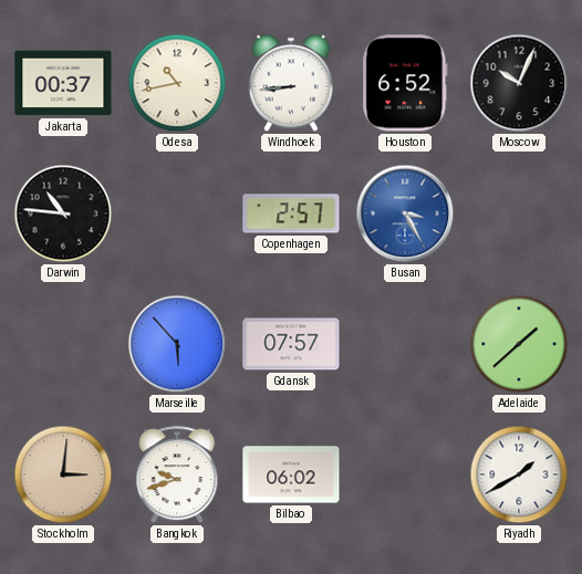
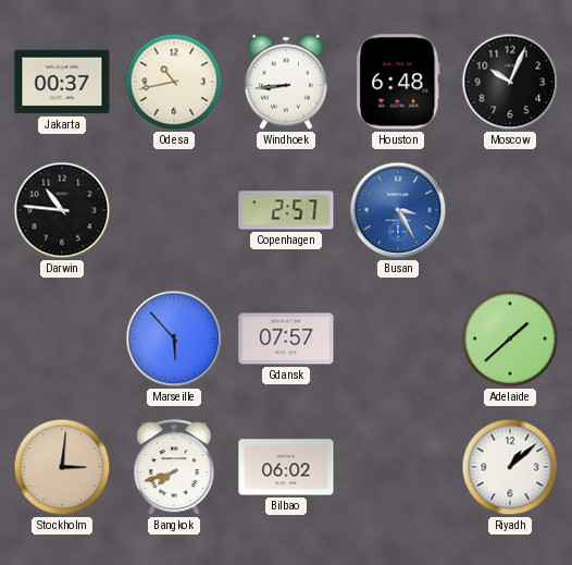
Houston: 6:52 -> 6:48
Bangkok: 9:42 -> 7:42
Riyadh: 1:40 -> 1:08
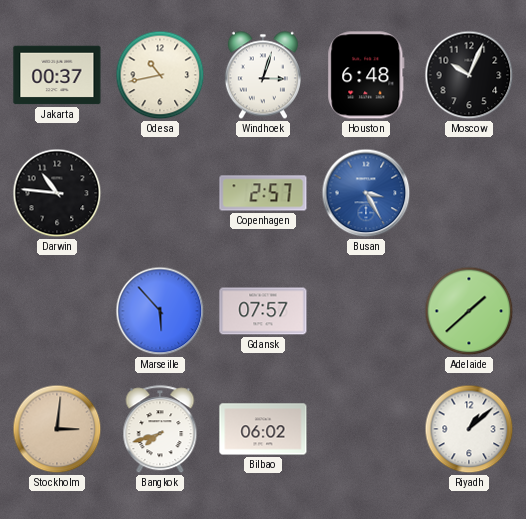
Windhoek: 8:44 -> 3:03
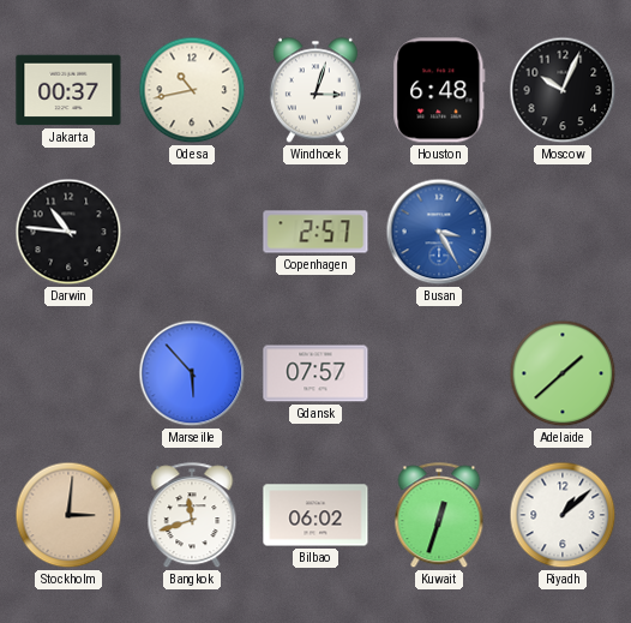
Bangkok: 7:42 -> 11:42
Kuwait: none -> 12:33
